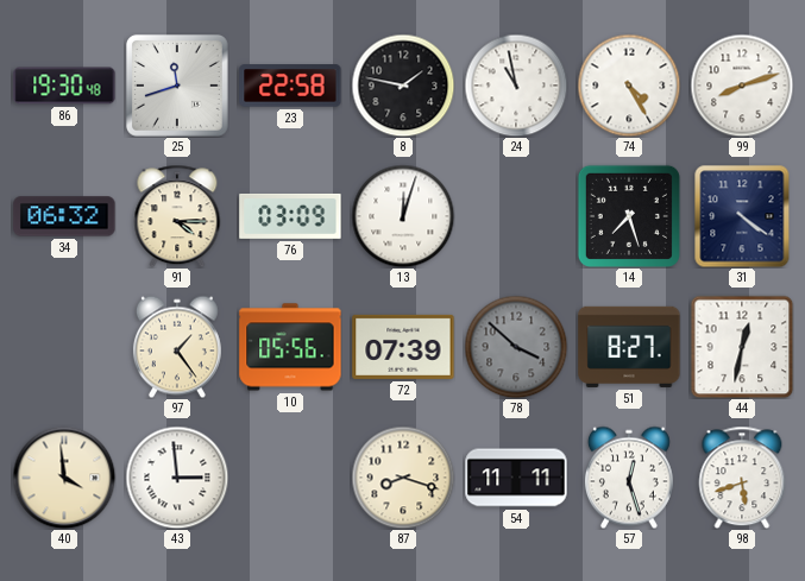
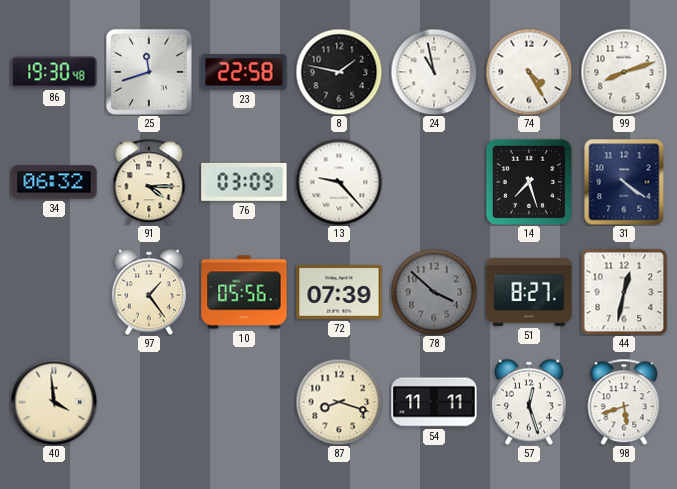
13: 12:03 -> 9:23
43: 2:59 -> none
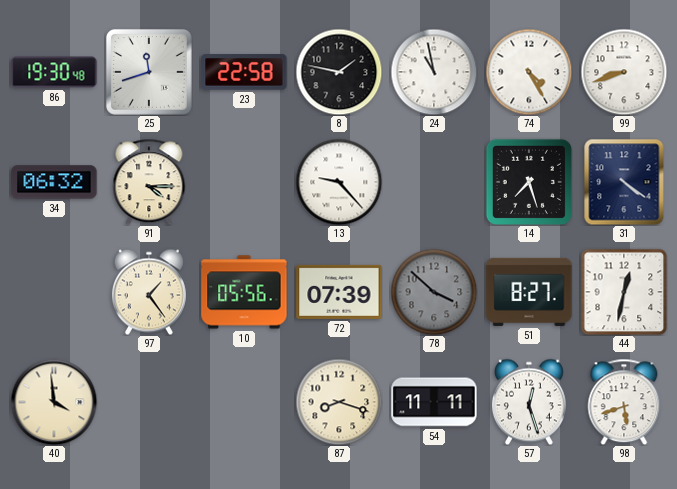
99: 8:12 -> 8:42
76: 03:09 -> none
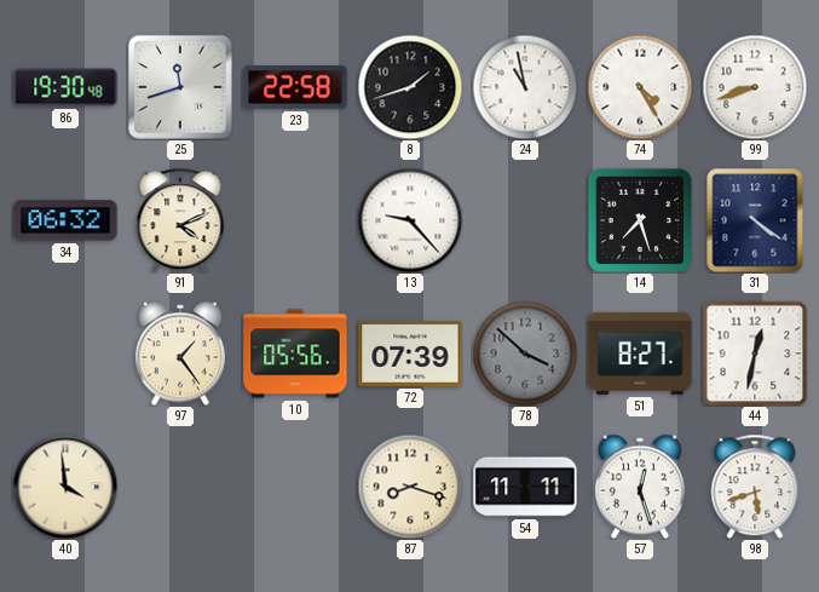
8: 1:47 -> 1:42
91: 4:15 -> 4:11
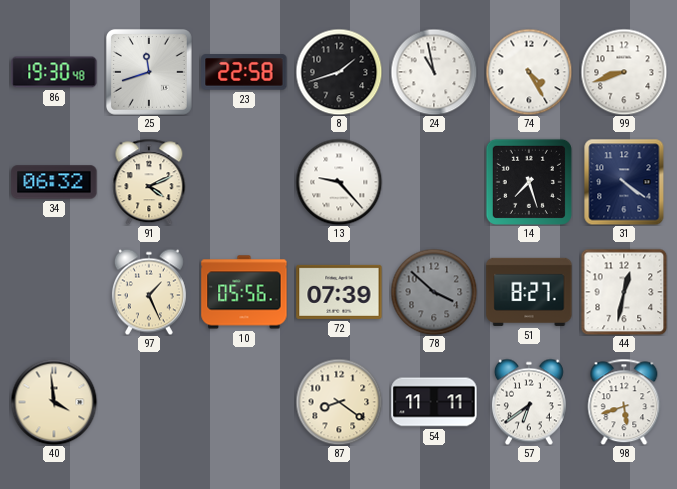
97: 1:24 -> 1:26
87: 8:18 -> 8:21
57: 12:27 -> 6:39
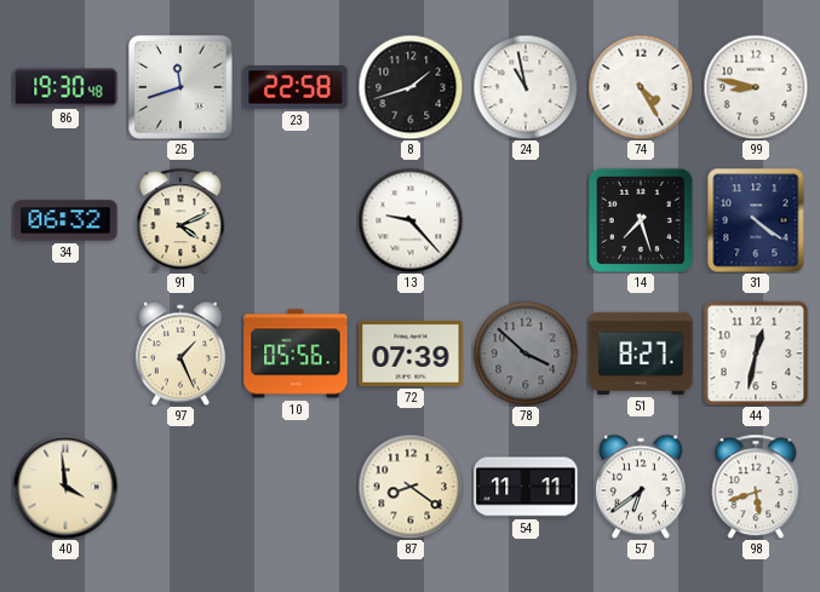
99: 8:42 -> 8:47
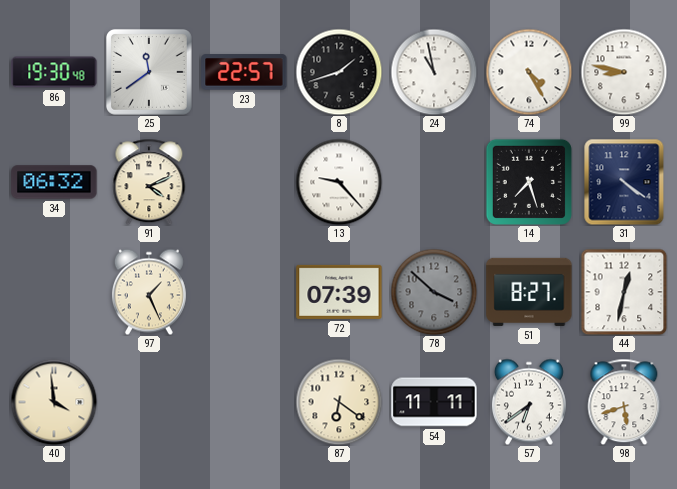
25: 11:42 -> 11:39
23: 22:58 -> 22:57
10: 05:56 -> none
87: 8:21 -> 6:21
